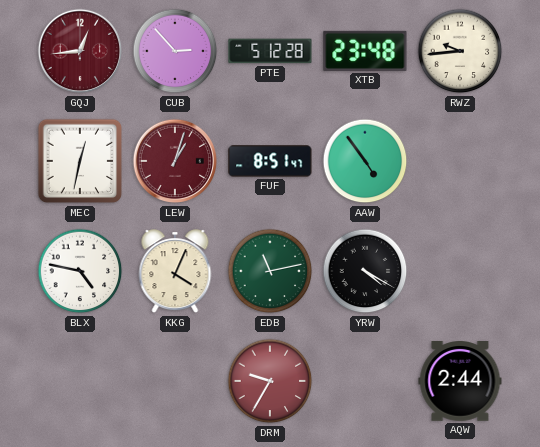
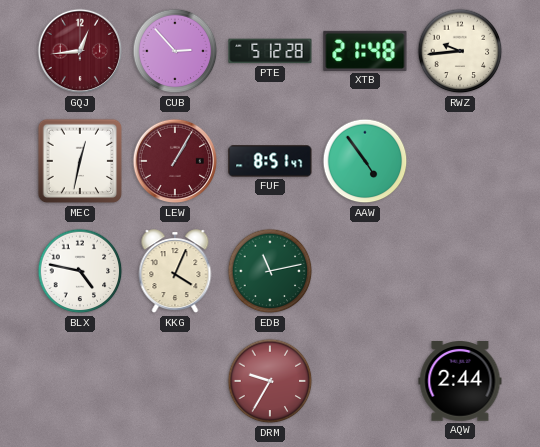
XTB: 23:48 -> 21:48
LEW: 1:03 -> 1:05
YRW: 4:20 -> none
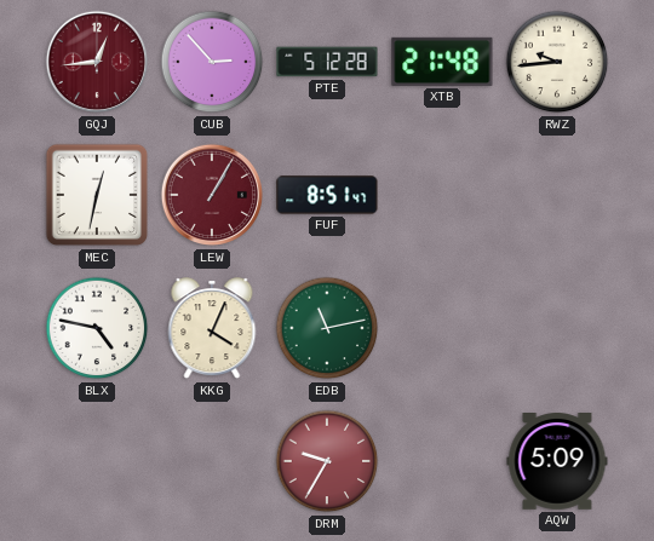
AAW: 4:54 -> none
AQW: 2:44 -> 5:09
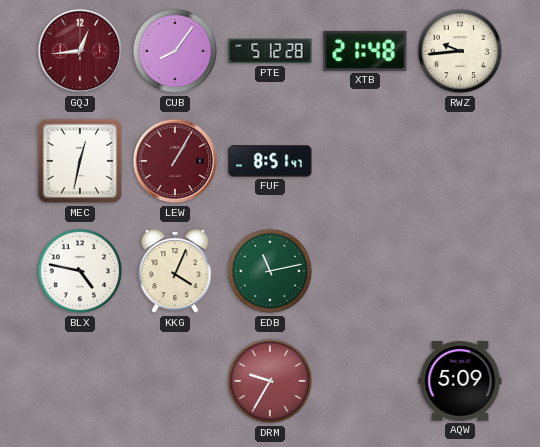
CUB: 2:53 -> 8:06
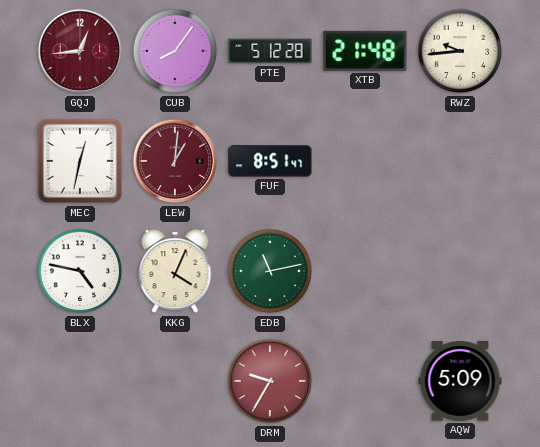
LEW: 1:05 -> 1:01
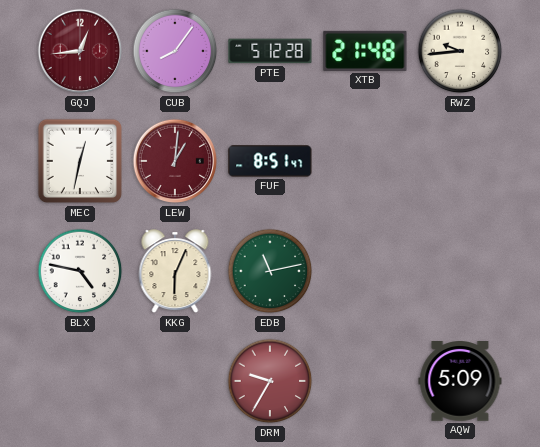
KKG: 4:04 -> 6:04
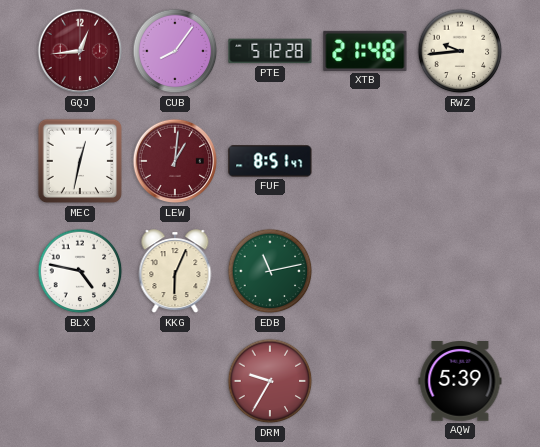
AQW: 5:09 -> 5:39
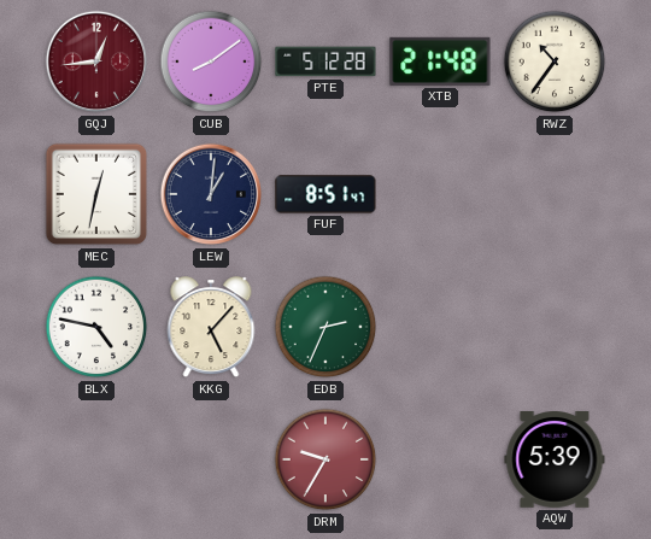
CUB: 8:06 -> 8:09
RWZ: 9:44 -> 10:36
LEW dial: burgundy -> navy
KKG: 6:04 -> 5:07
EDB: 11:13 -> 2:34
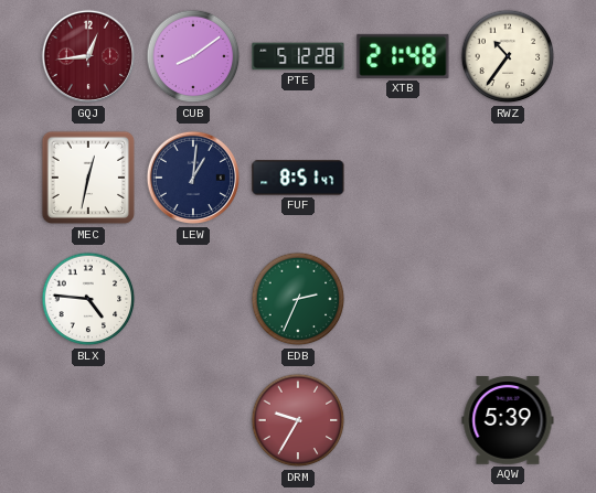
BLX: 4:47 -> 4:46
KKG: 5:07 -> none
